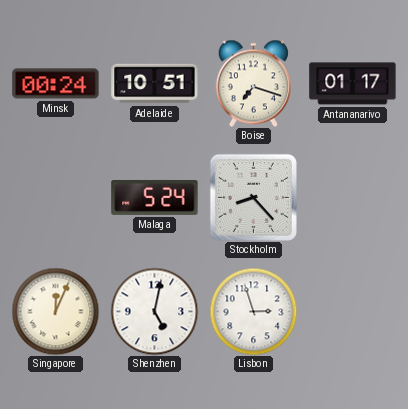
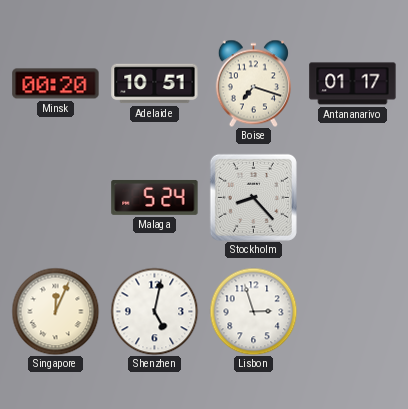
Minsk: 00:24 -> 00:20
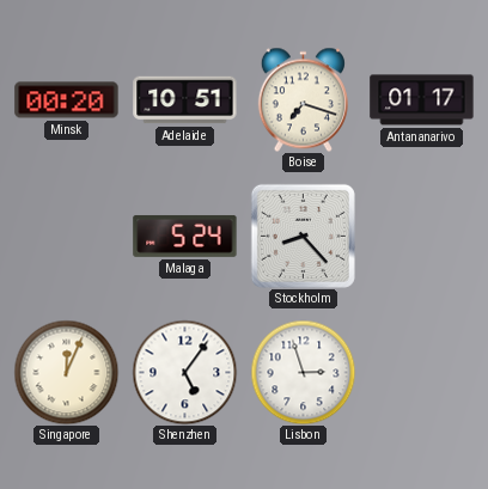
Shenzhen: 5:02 -> 5:06
